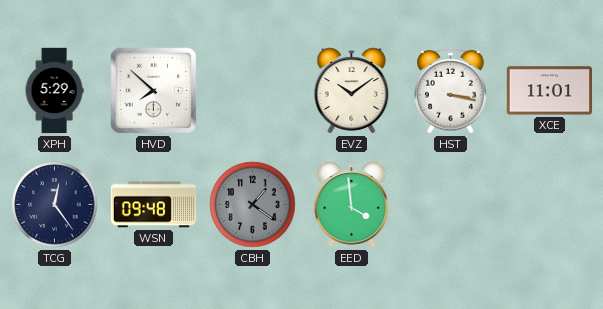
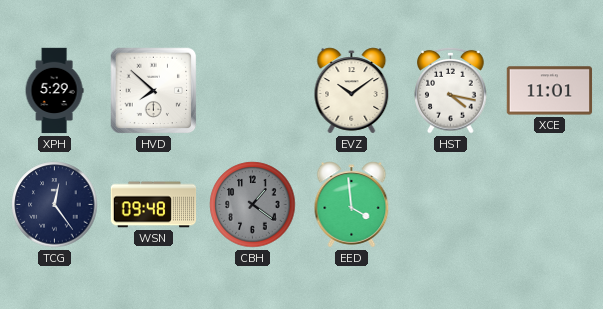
HST: 3:17 -> 4:17
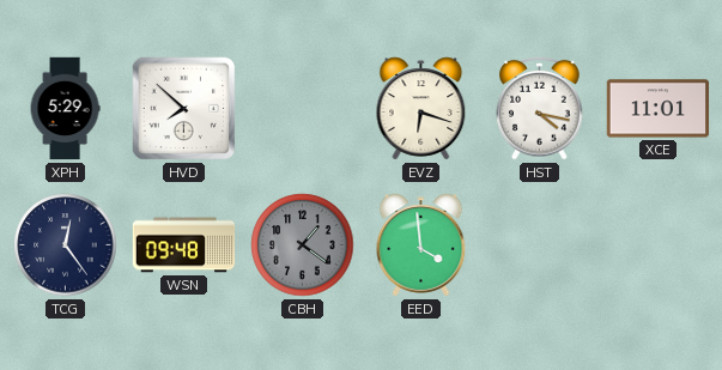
EVZ: 10:09 -> 6:18
